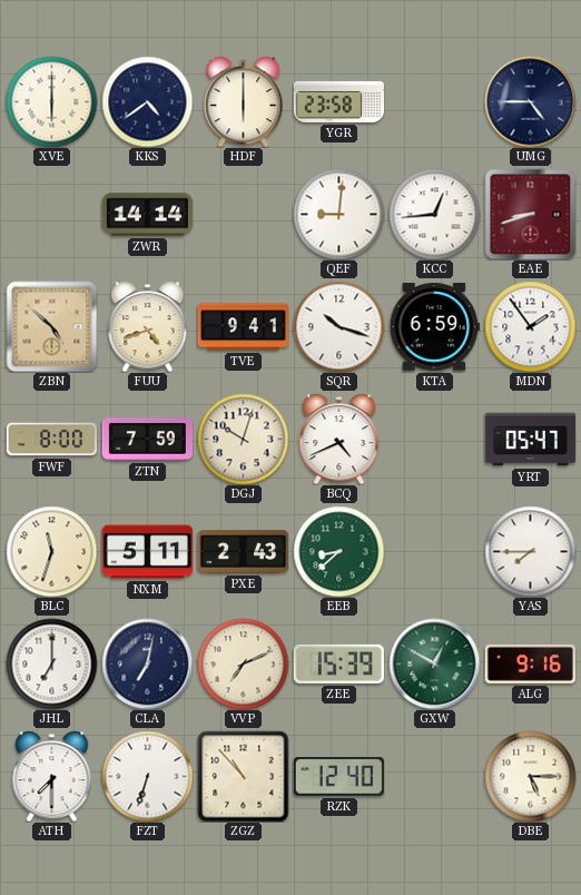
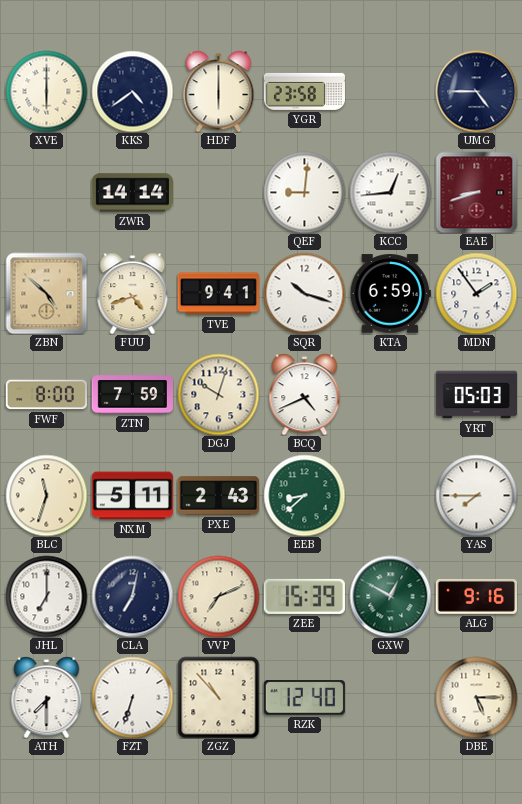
YRT: 05:47 -> 05:03
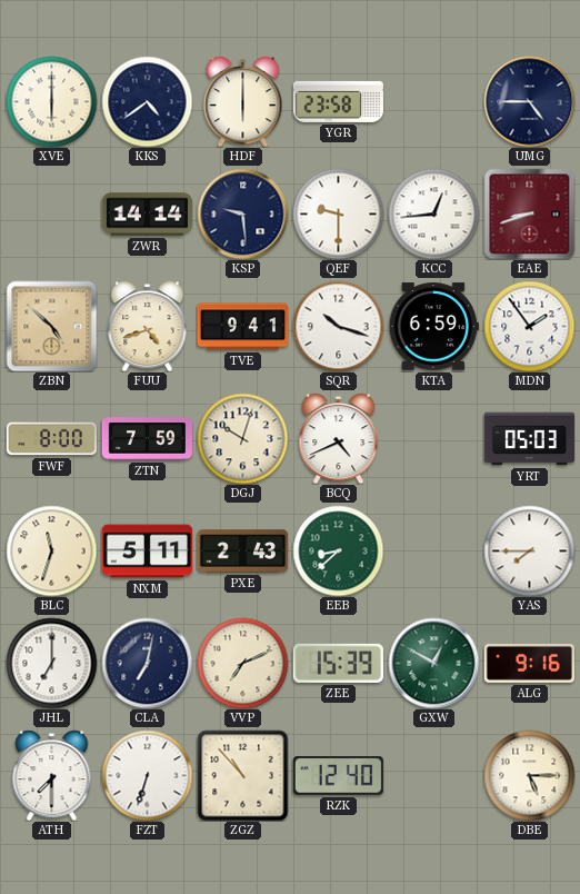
KSP: none -> 9:29
QEF: 9:01 -> 9:30
